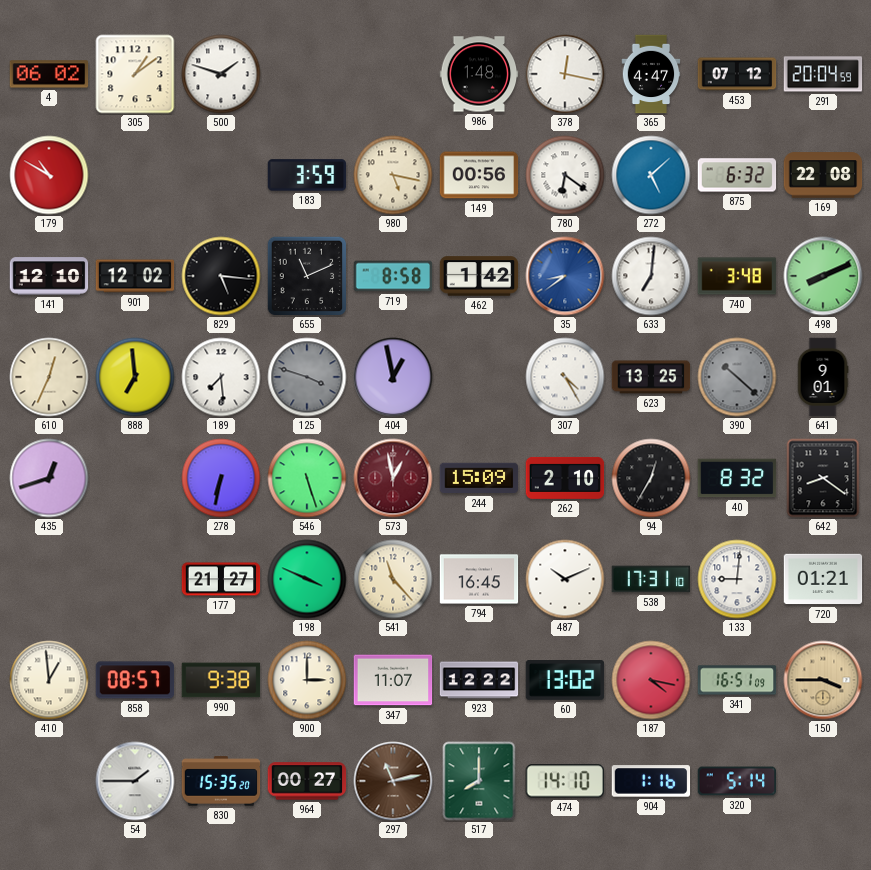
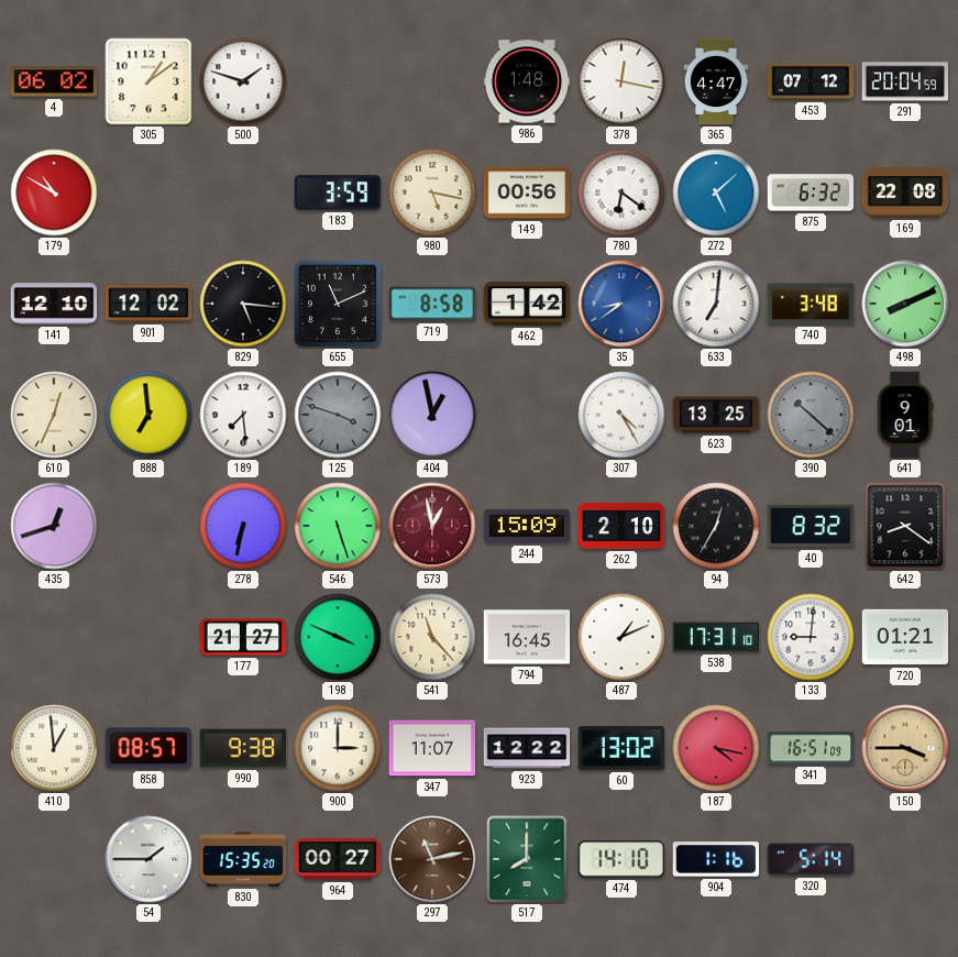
487: 10:11 -> 1:11
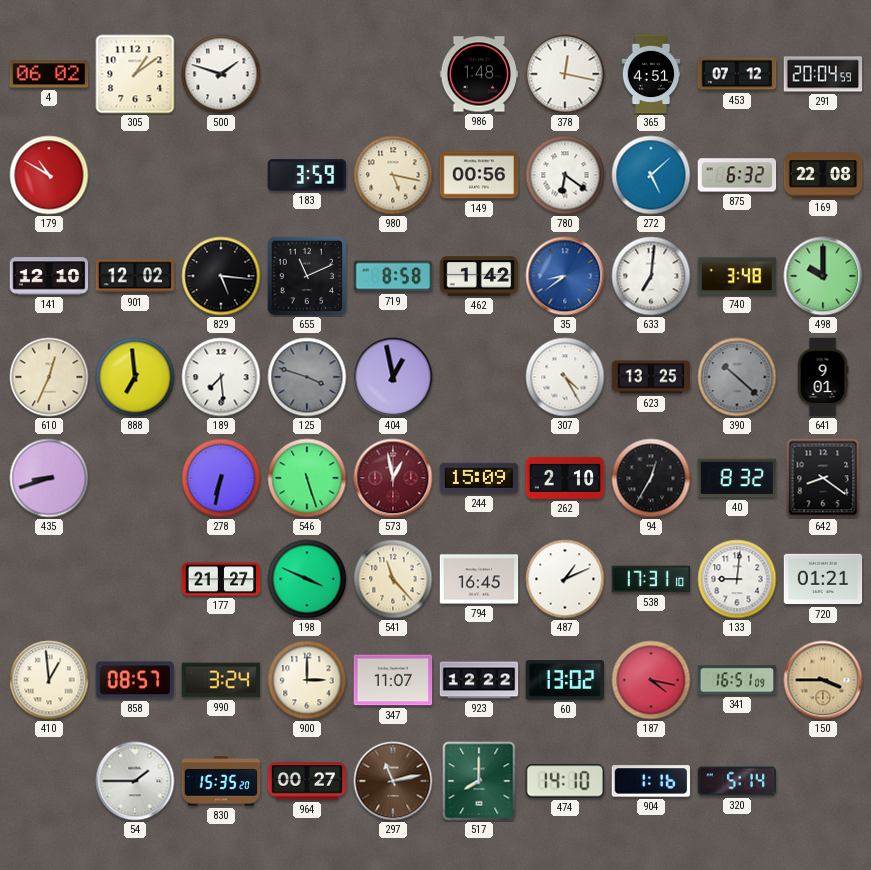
365: 4:47 -> 4:51
498: 8:11 -> 10:00
435: 12:42 -> 8:42
990: 9:38 -> 3:24
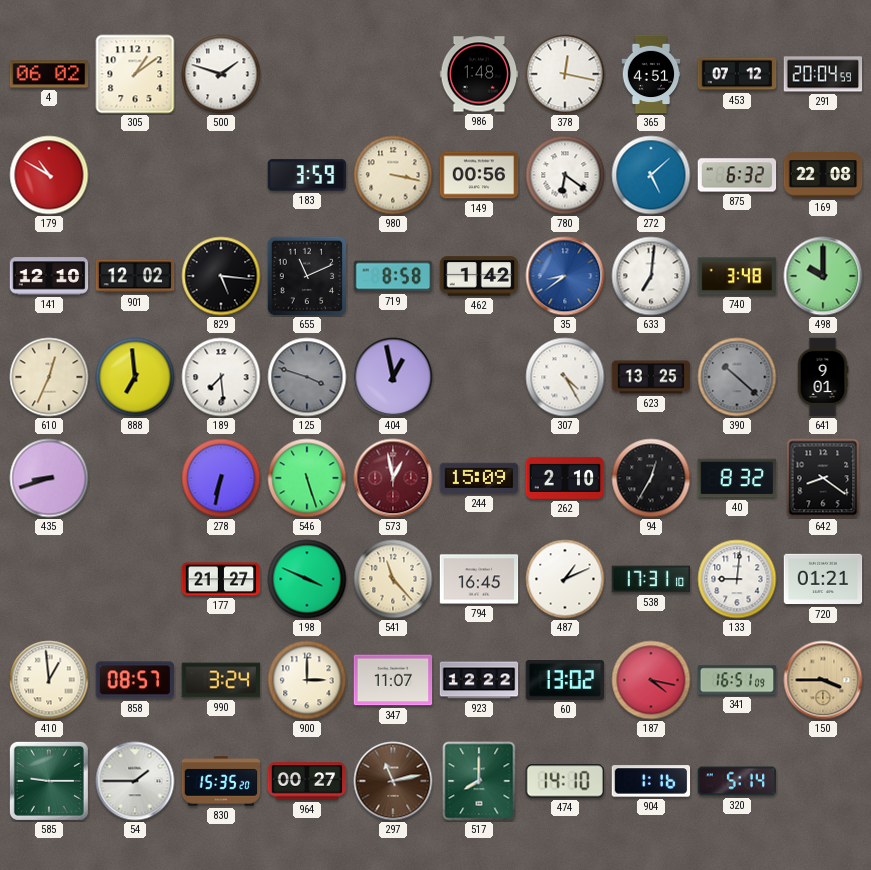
980: 5:17 -> 3:17
585: none -> 9:15
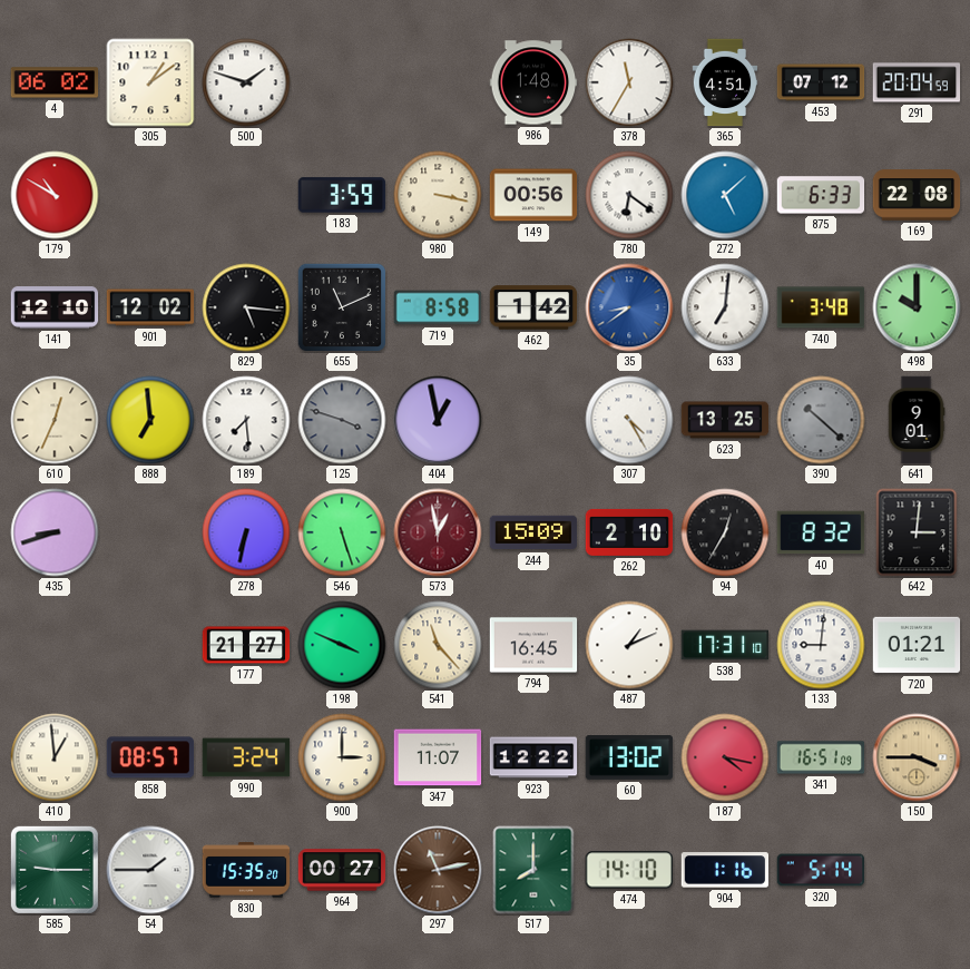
378: 12:17 -> 11:35
875: 6:32 -> 6:33
642: 8:21 -> 3:01
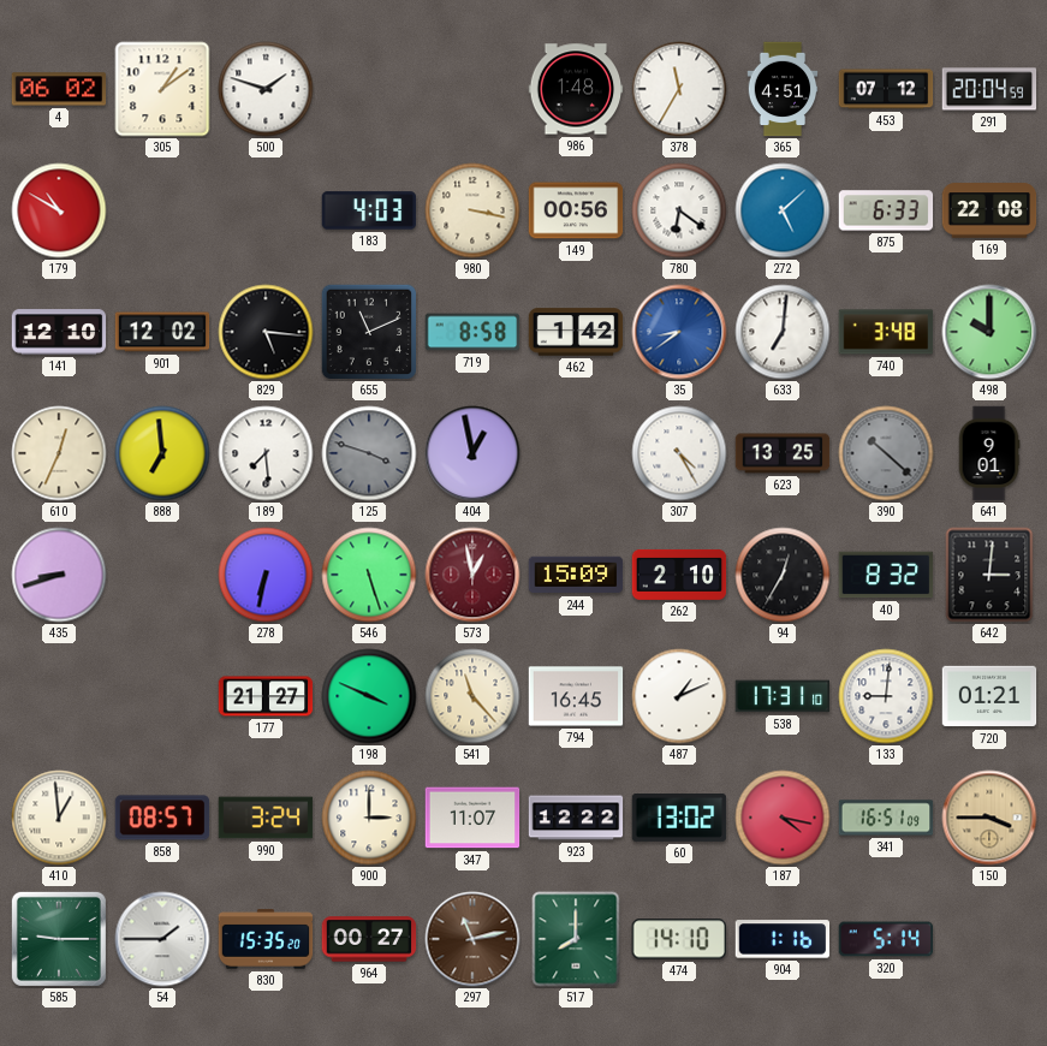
183: 3:59 -> 4:03
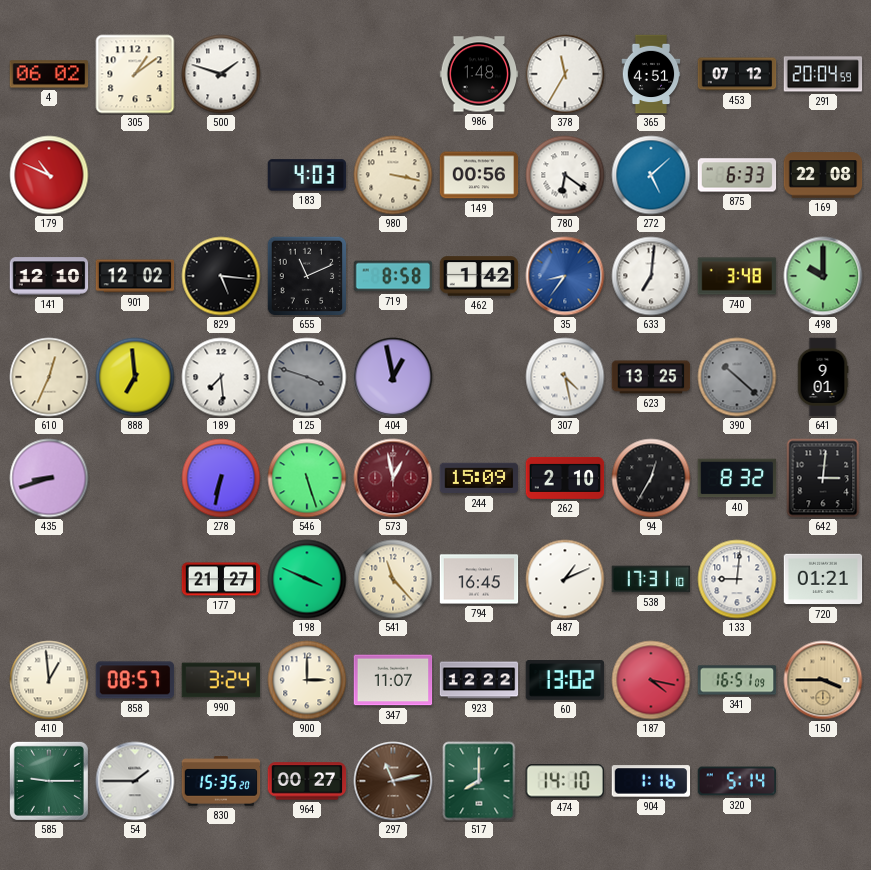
179: 10:50 -> 10:49
35: 8:39 -> 8:36
307: 4:25 -> 4:28
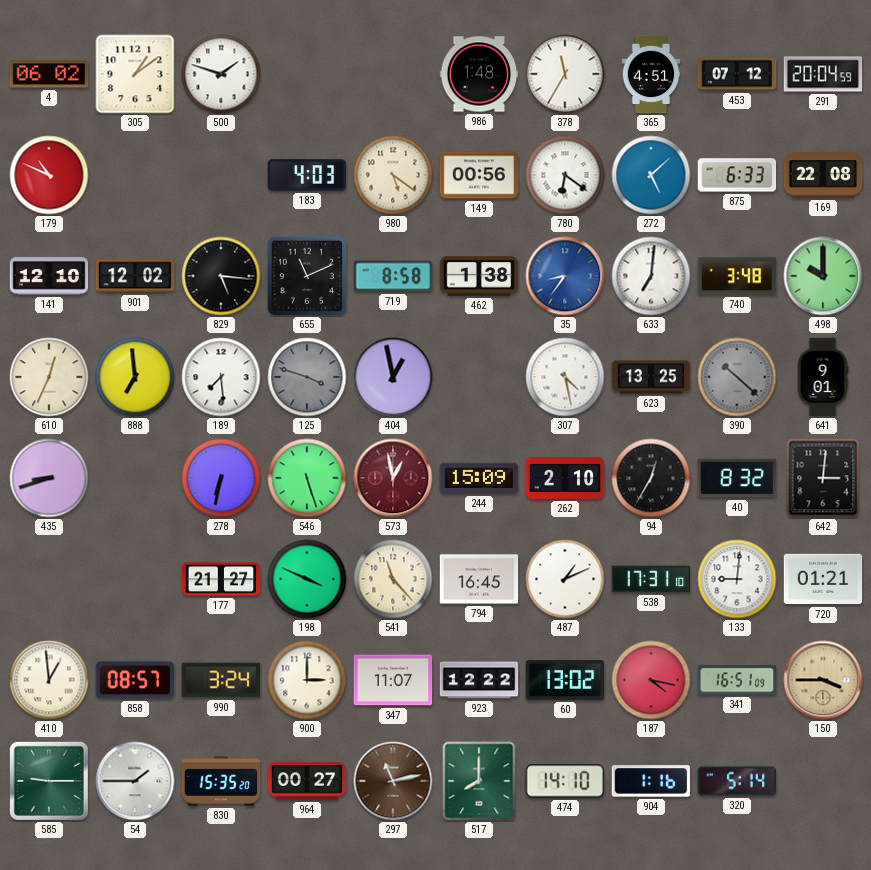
980: 3:17 -> 5:21
462: 1:42 -> 1:38
